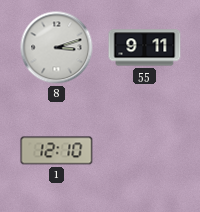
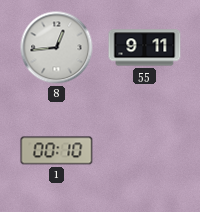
8: 3:12 -> 12:44
1: 12:10 -> 00:10
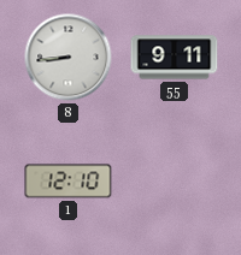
8: 12:44 -> 8:44
1: 00:10 -> 12:10
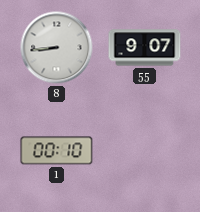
55: 9:11 -> 9:07
1: 12:10 -> 00:10
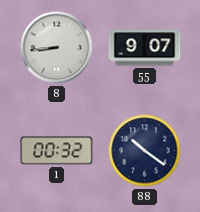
1: 00:10 -> 00:32
88: none -> 10:21
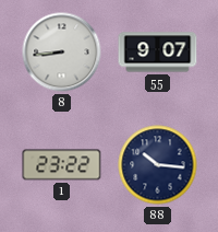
1: 00:32 -> 23:22
88: 10:21 -> 10:16
